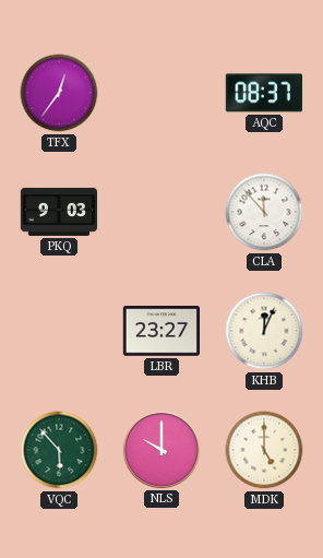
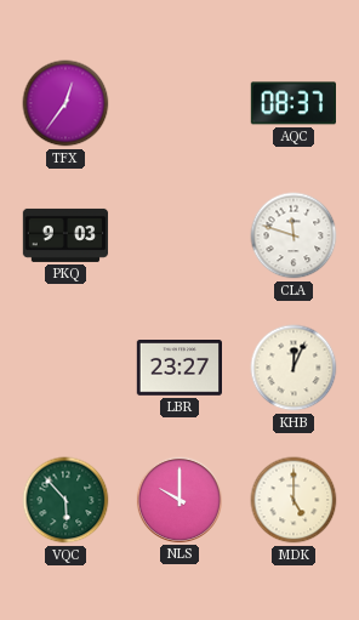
CLA: 11:53 -> 11:48
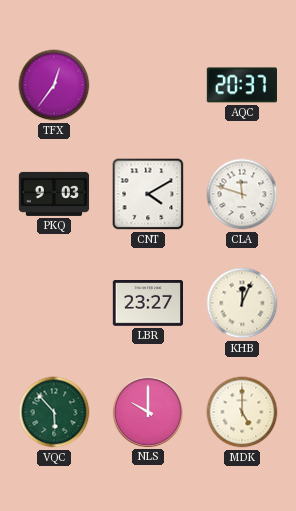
AQC: 08:37 -> 20:37
CNT: none -> 4:10
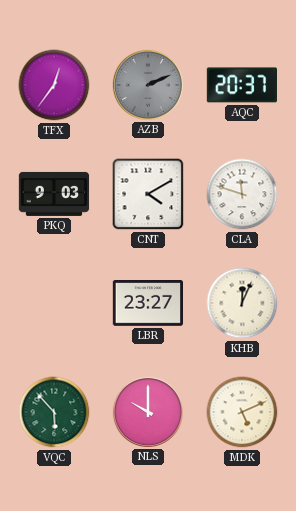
AZB: none -> 2:11
MDK: 5:00 -> 5:11
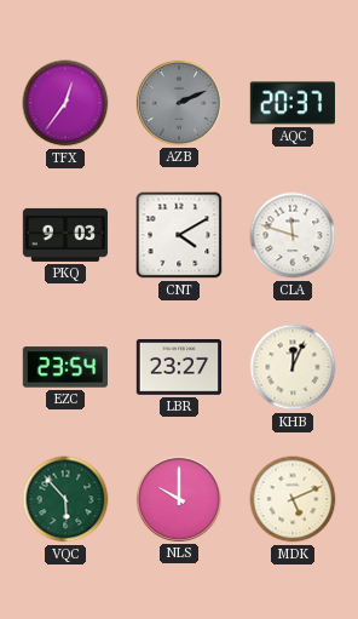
EZC: none -> 23:54
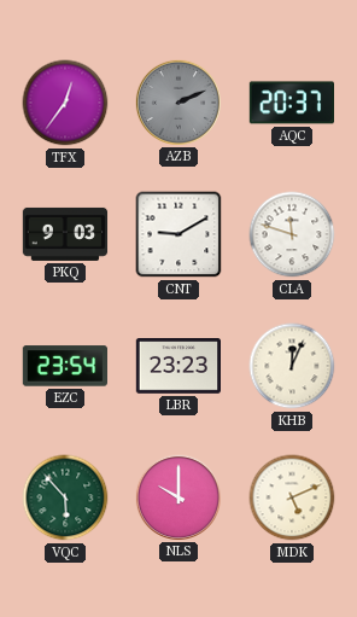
CNT: 4:10 -> 9:10
LBR: 23:27 -> 23:23
